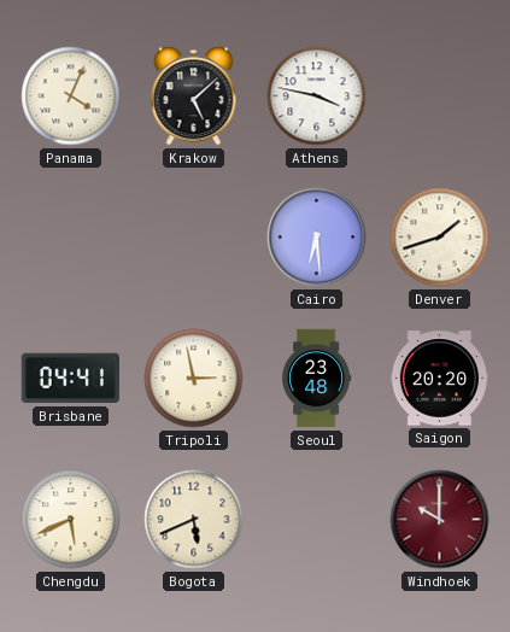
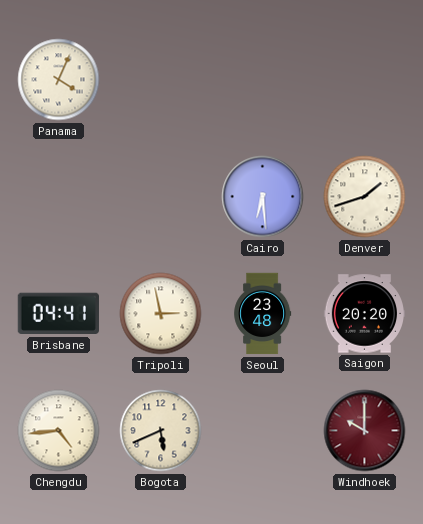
Krakow: 5:08 -> none
Athens: 3:47 -> none
Chengdu: 5:41 -> 4:44
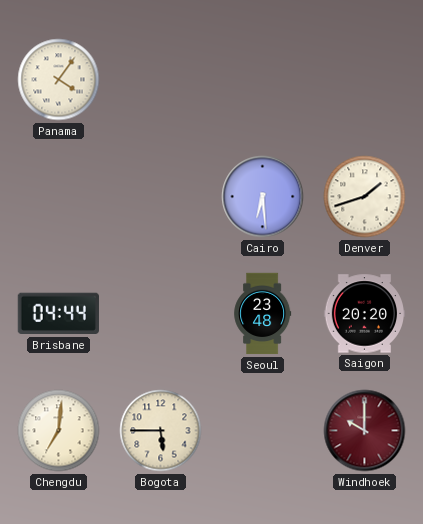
Panama: 4:04 -> 4:06
Brisbane: 04:41 -> 04:44
Tripoli: 2:58 -> none
Chengdu: 4:44 -> 7:01
Bogota: 5:41 -> 5:45
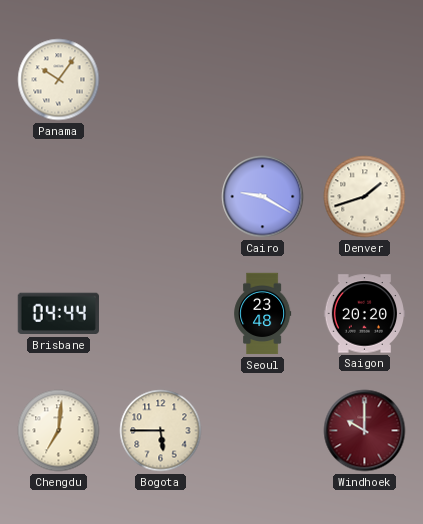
Panama: 4:06 -> 10:06
Cairo: 6:29 -> 9:20
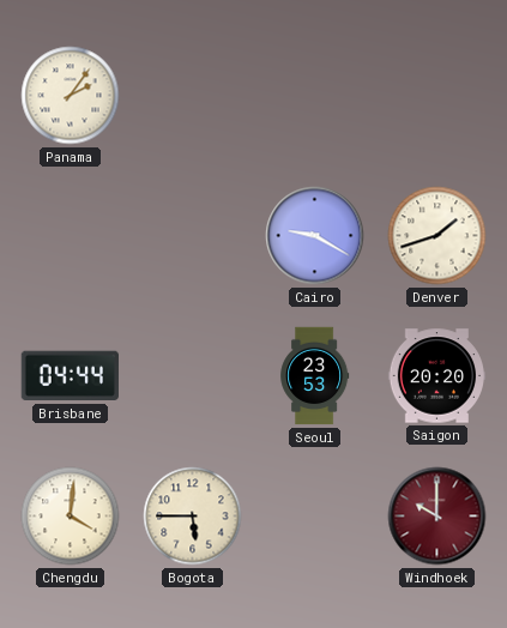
Panama: 10:06 -> 2:06
Seoul: 23:48 -> 23:53
Chengdu: 7:01 -> 4:01
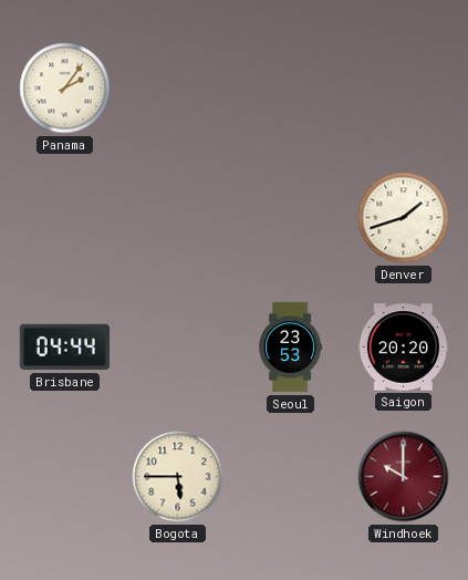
Cairo: 9:20 -> none
Chengdu: 4:01 -> none
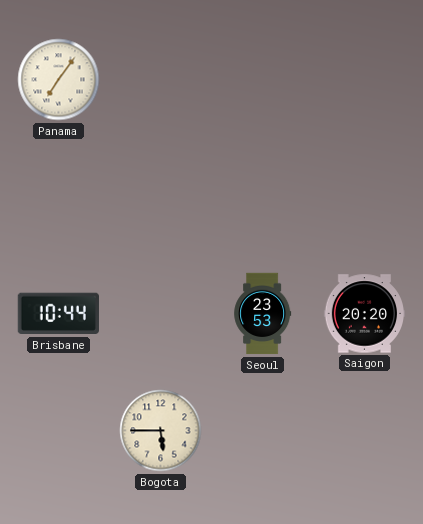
Panama: 2:06 -> 7:06
Denver: 1:42 -> none
Brisbane: 04:44 -> 10:44
Windhoek: 10:00 -> none
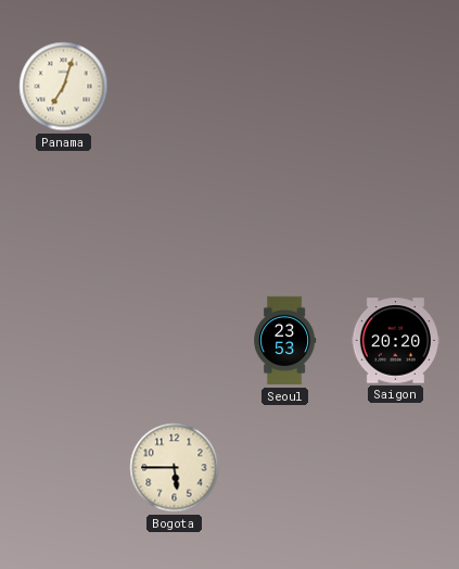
Panama: 7:06 -> 7:03
Brisbane: 10:44 -> none
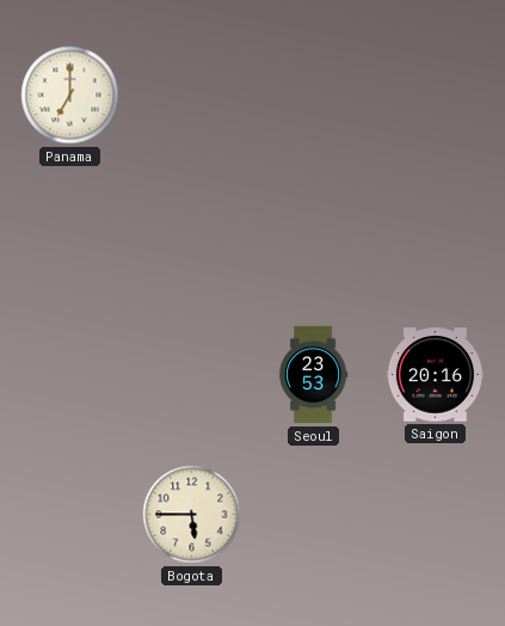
Panama: 7:03 -> 7:00
Saigon: 20:20 -> 20:16
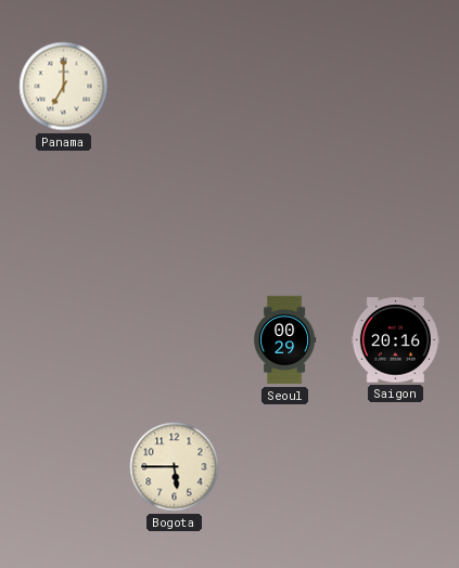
Seoul: 23:53 -> 00:29
